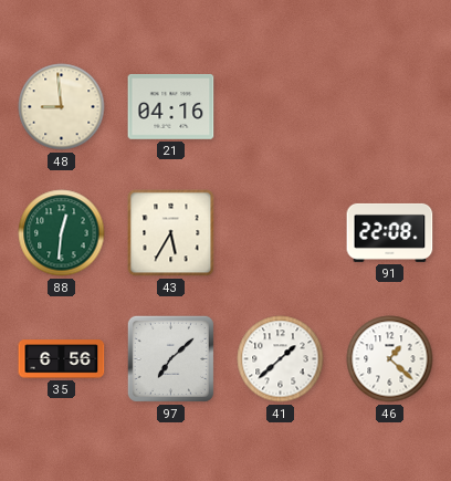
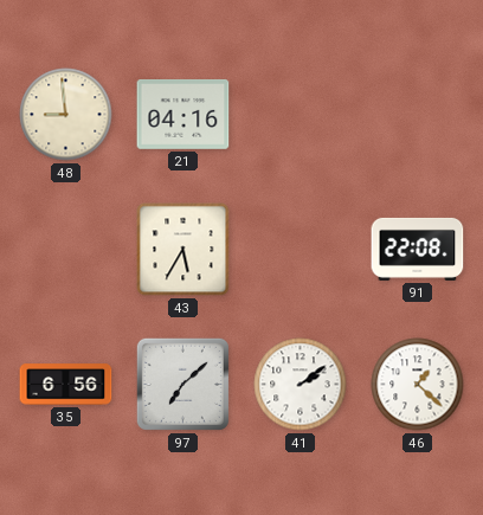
88: 12:31 -> none
41: 1:38 -> 2:09
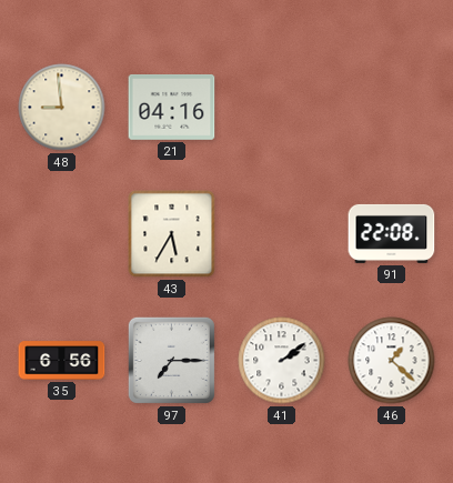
97: 7:08 -> 7:15
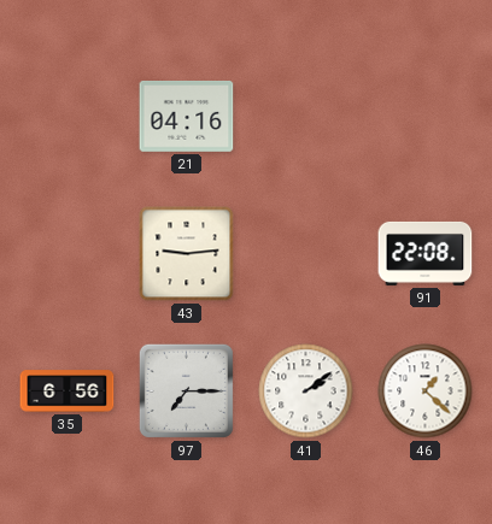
48: 8:59 -> none
43: 5:35 -> 9:14
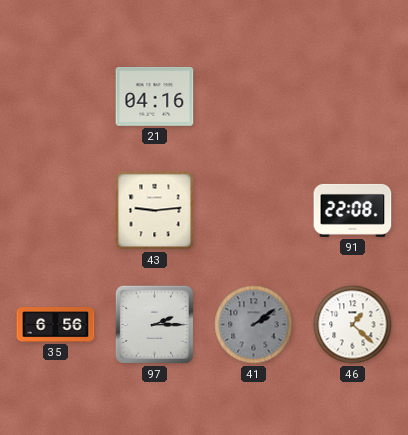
97: 7:15 -> 2:15
41 dial: white -> grey
